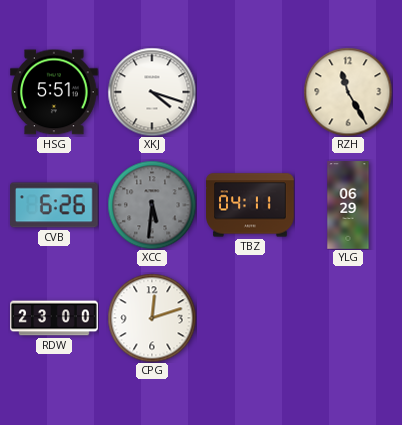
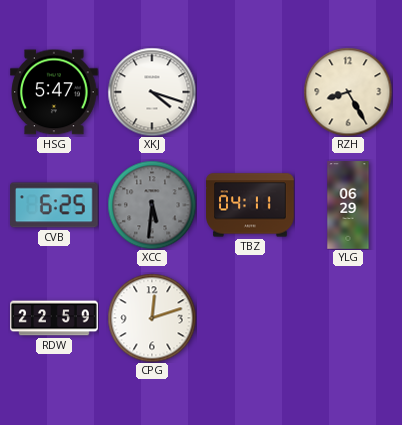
HSG: 5:51 -> 5:47
RZH: 11:25 -> 8:25
CVB: 6:26 -> 6:25
RDW: 23:00 -> 22:59
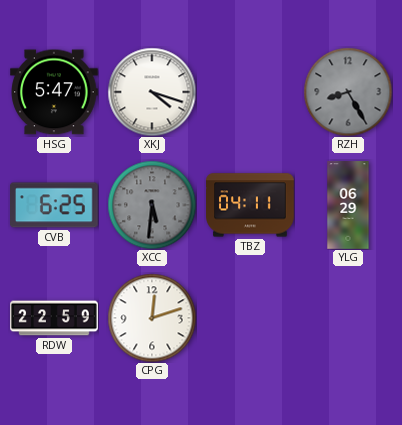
RZH dial: cream -> grey
